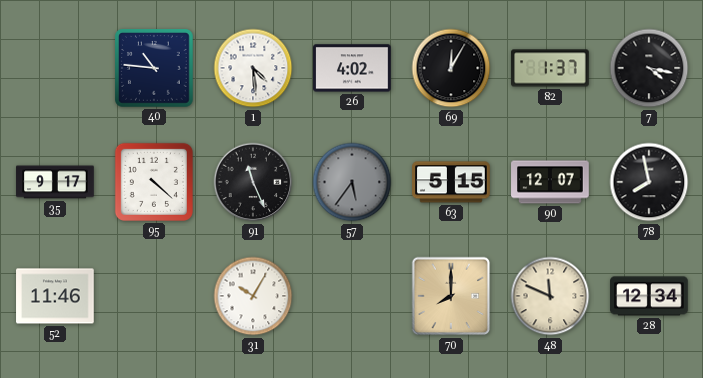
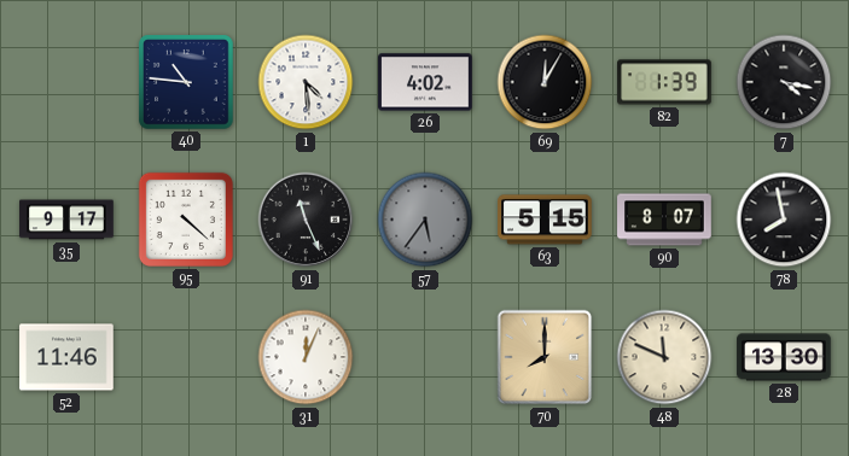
82: 1:37 -> 1:39
90: 12:07 -> 8:07
31: 10:05 -> 12:04
28: 12:34 -> 13:30
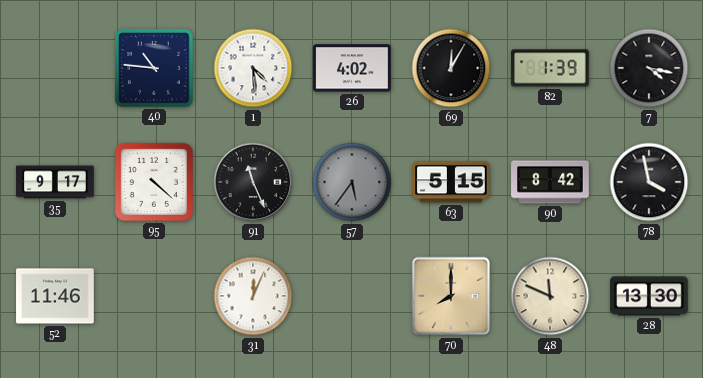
90: 8:07 -> 8:42
78: 7:58 -> 3:58
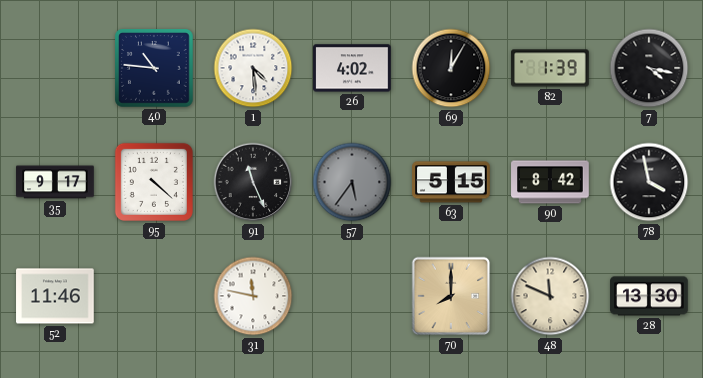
31: 12:04 -> 11:47
